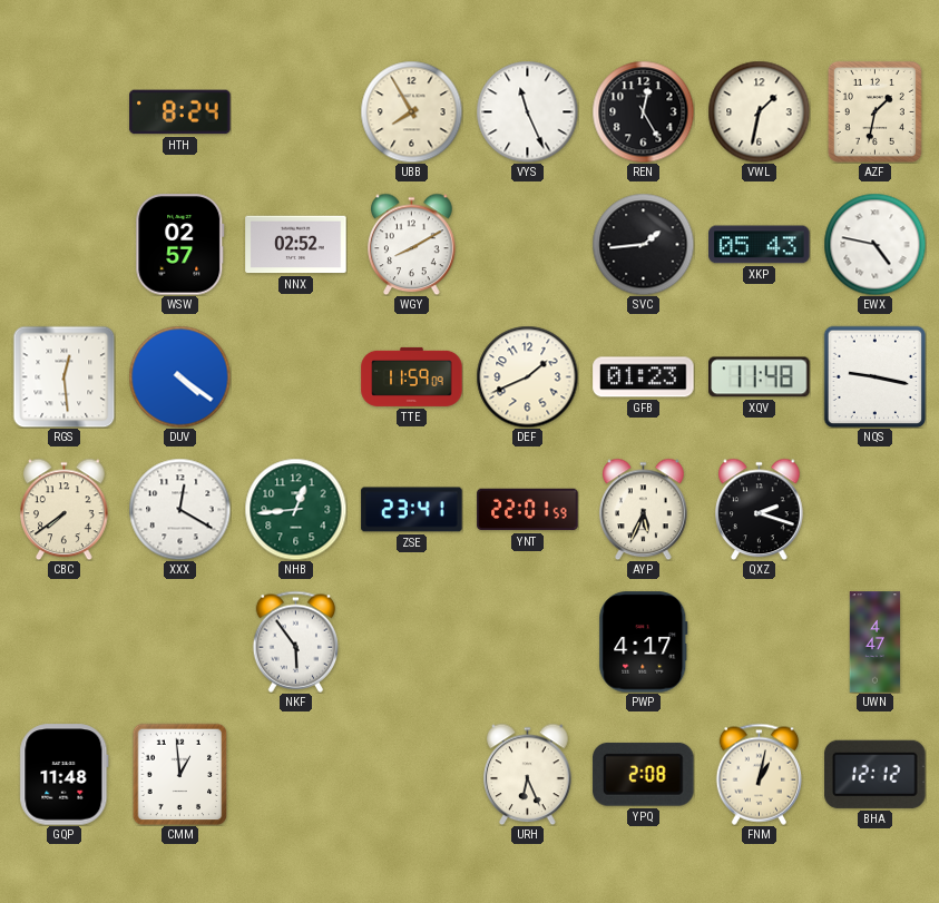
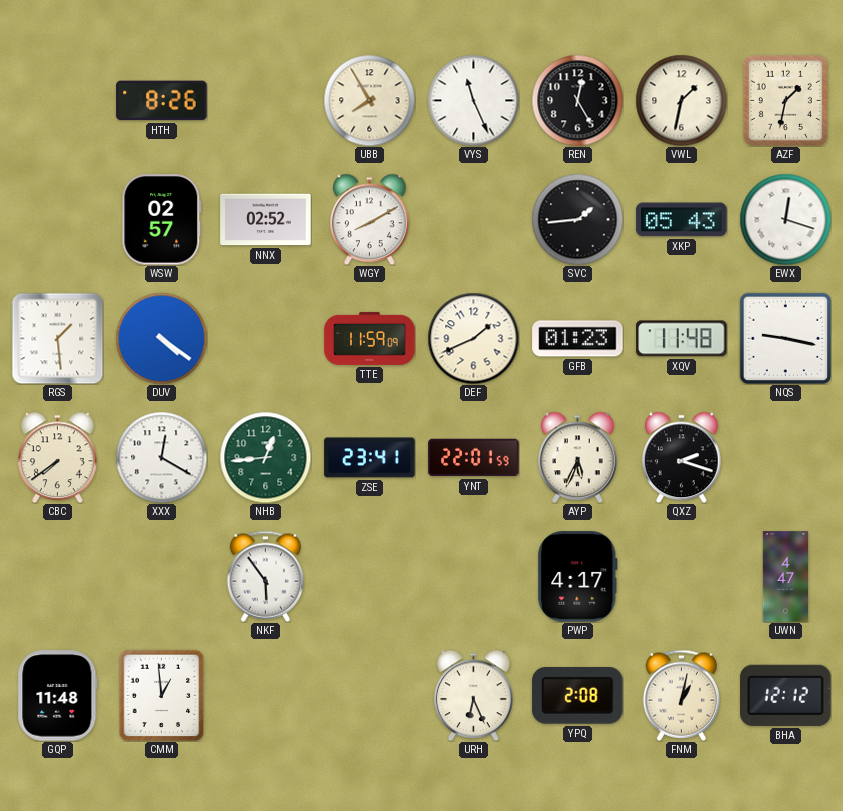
HTH: 8:24 -> 8:26
EWX: 4:47 -> 12:18
RGS: 12:29 -> 1:29
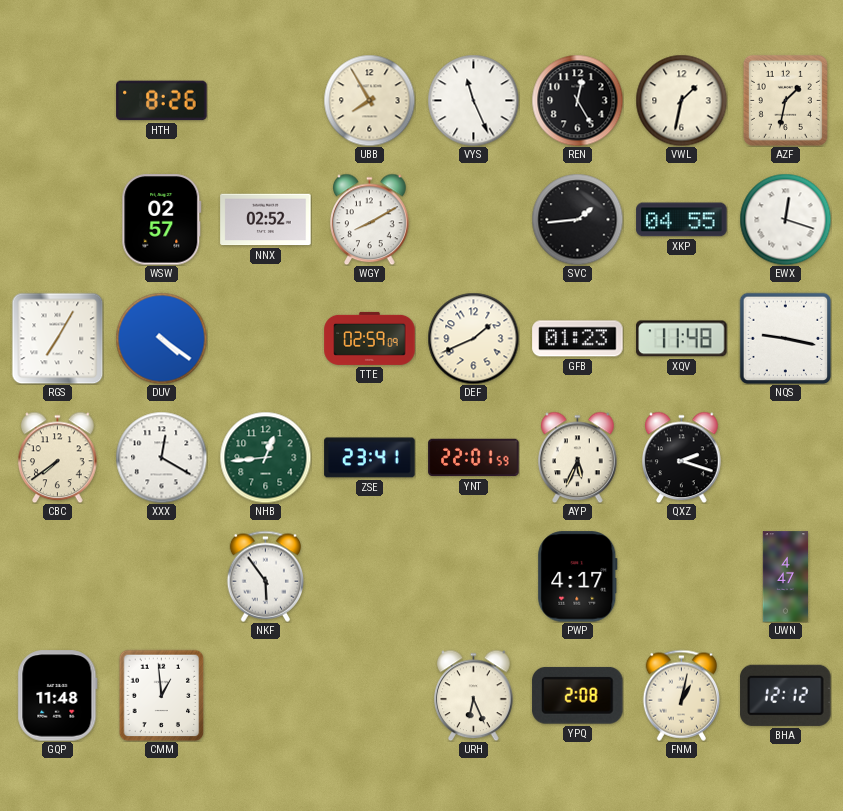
XKP: 05:43 -> 04:55
RGS: 1:29 -> 7:05
TTE: 11:59 -> 02:59
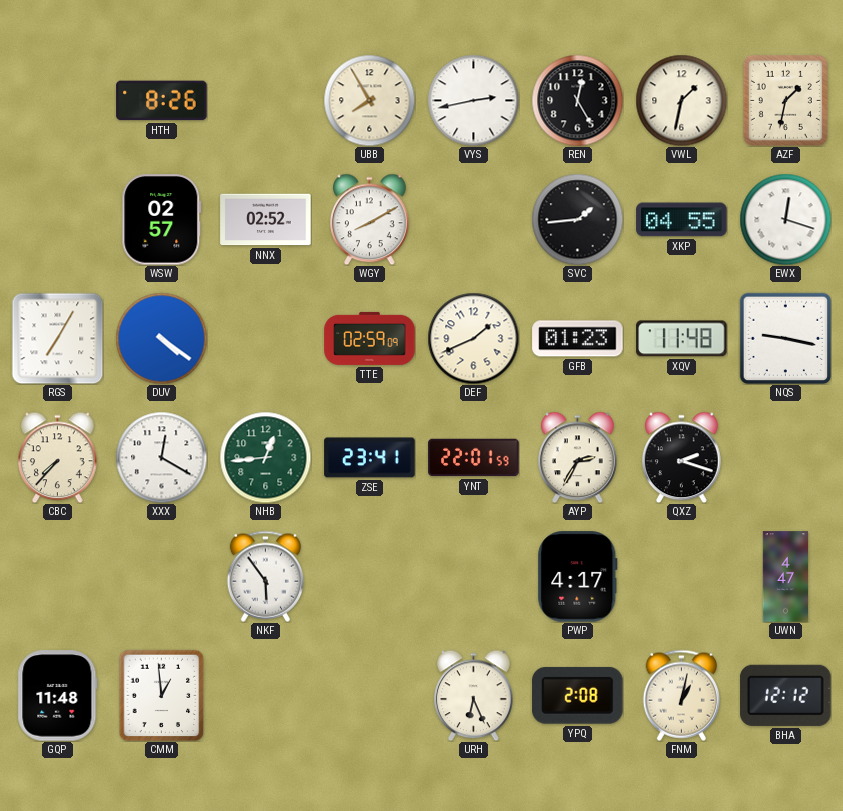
VYS: 11:26 -> 2:43
CBC: 7:39 -> 7:37
AYP: 5:34 -> 2:35
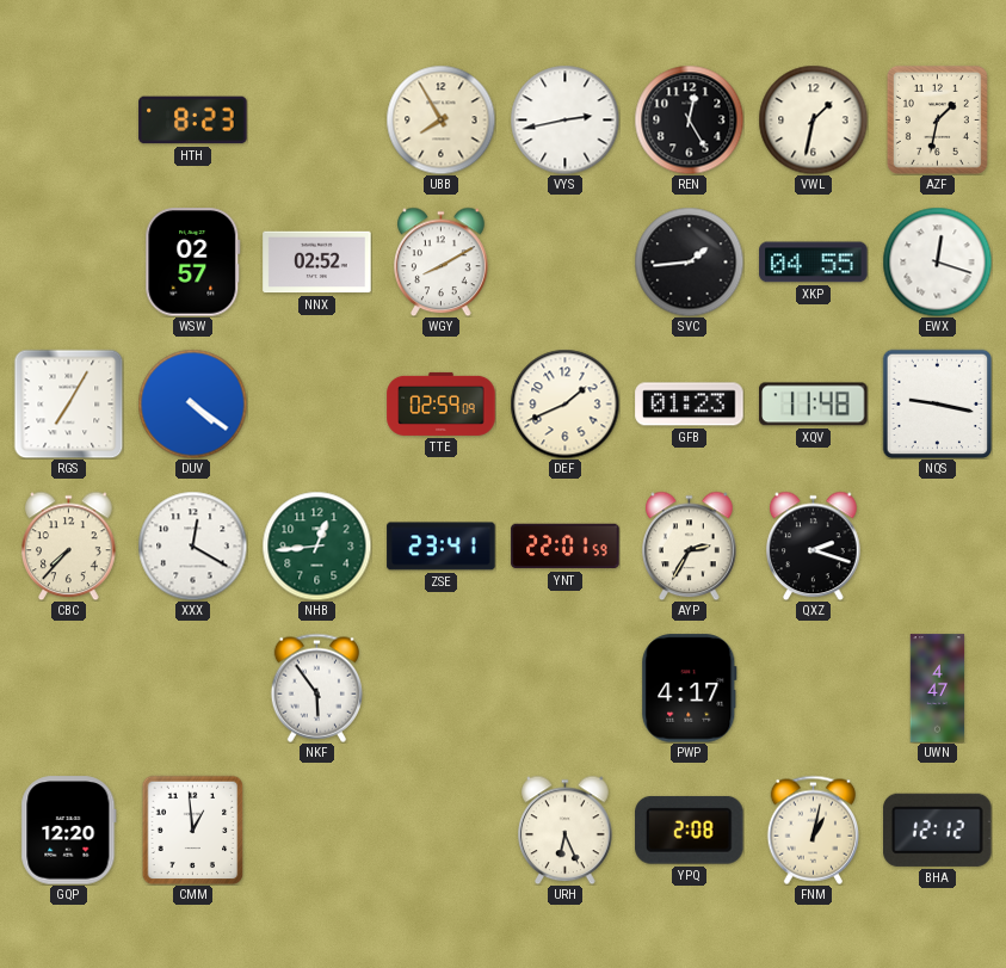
HTH: 8:26 -> 8:23
GQP: 11:48 -> 12:20
